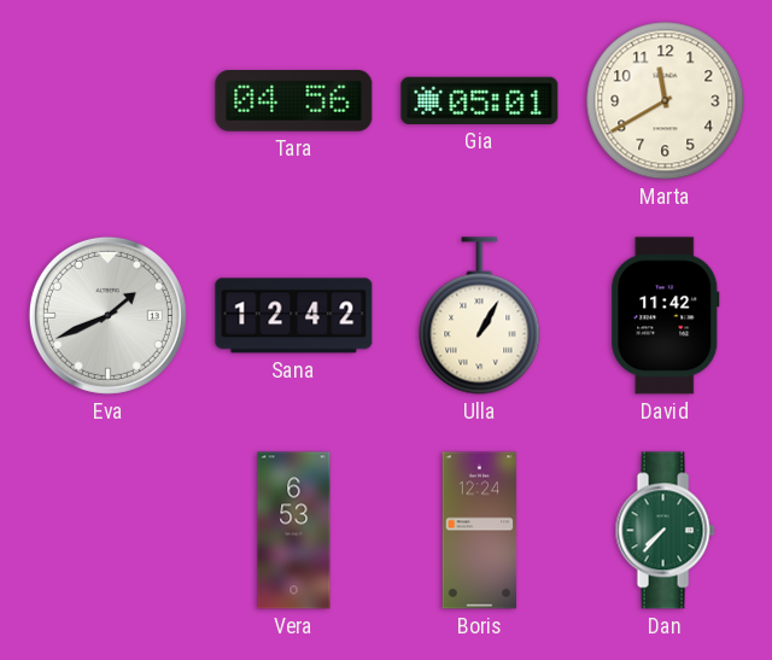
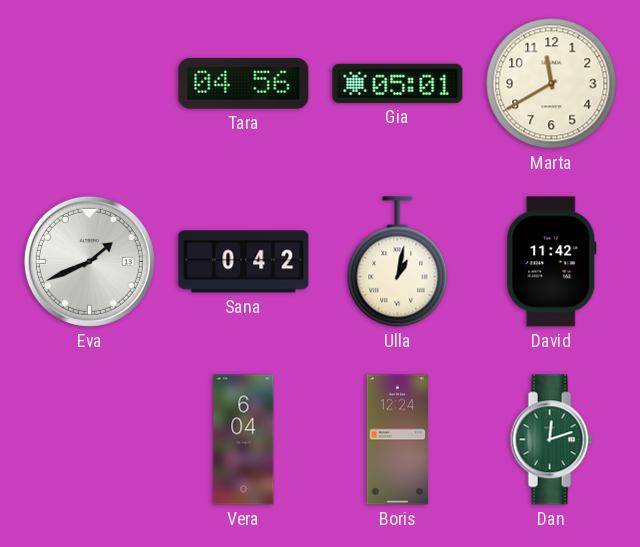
Sana: 12:42 -> 0:42
Ulla: 1:05 -> 1:02
Vera: 6:53 -> 6:04
Dan: 7:37 -> 12:12
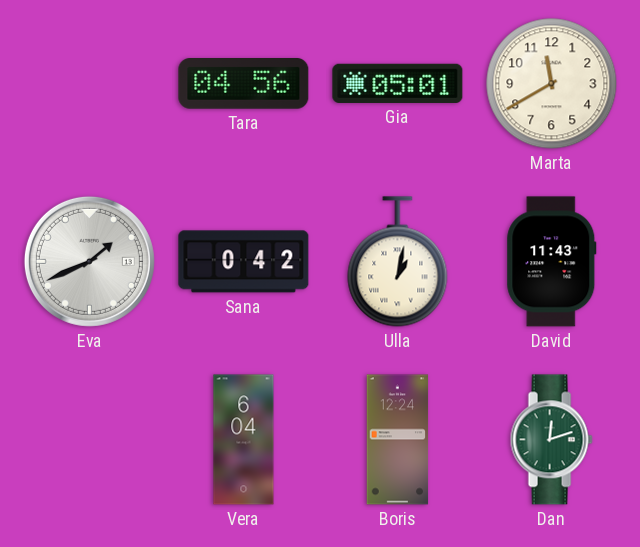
David: 11:42 -> 11:43
